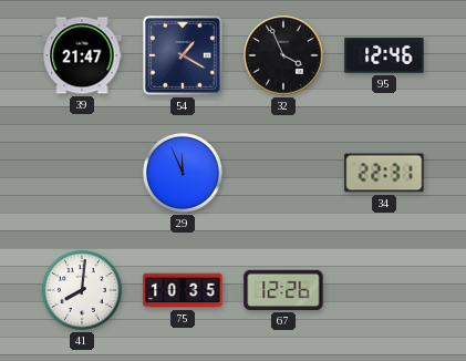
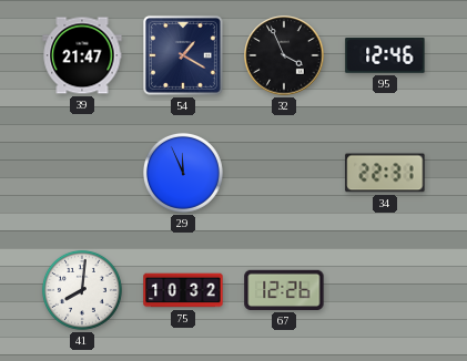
75: 10:35 -> 10:32
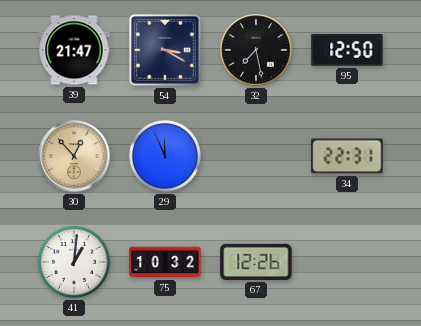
54: 1:20 -> 3:20
32: 3:56 -> 7:28
95: 12:46 -> 12:50
30: none -> 12:53
41: 8:01 -> 1:01
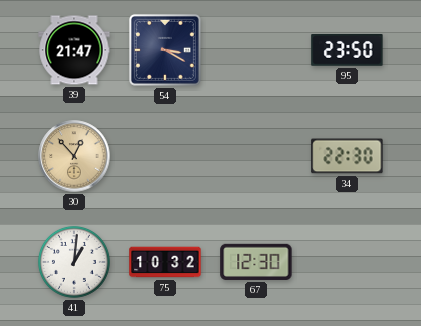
32: 7:28 -> none
95: 12:50 -> 23:50
29: 11:56 -> none
34: 22:31 -> 22:30
67: 12:26 -> 12:30
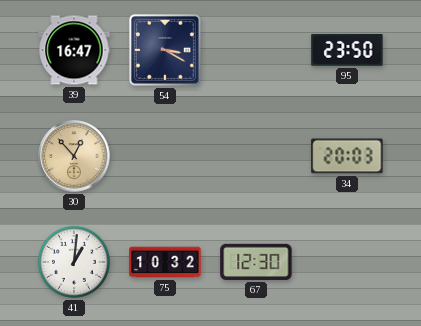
39: 21:47 -> 16:47
34: 22:30 -> 20:03
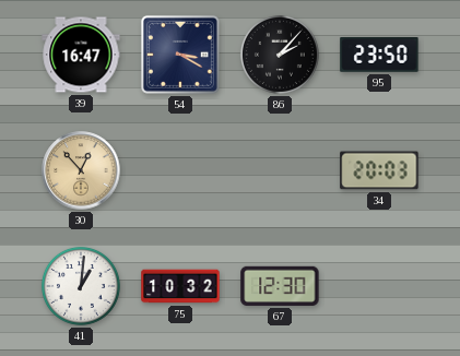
86: none -> 2:07
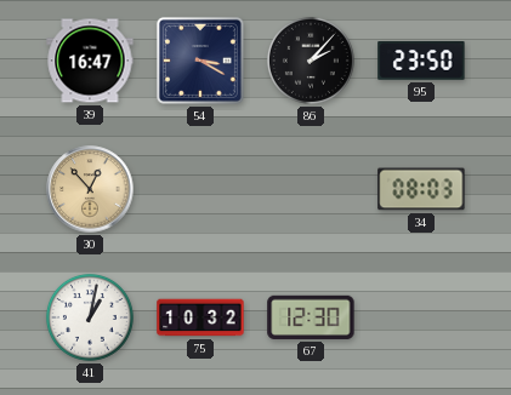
34: 20:03 -> 08:03
41: 1:01 -> 1:02
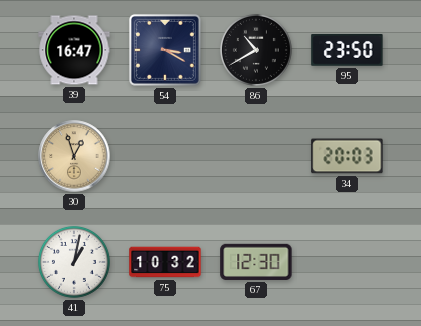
86: 2:07 -> 10:40
30: 12:53 -> 12:57
34: 08:03 -> 20:03
